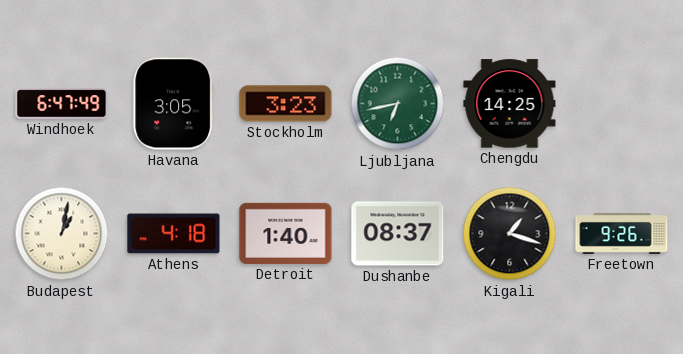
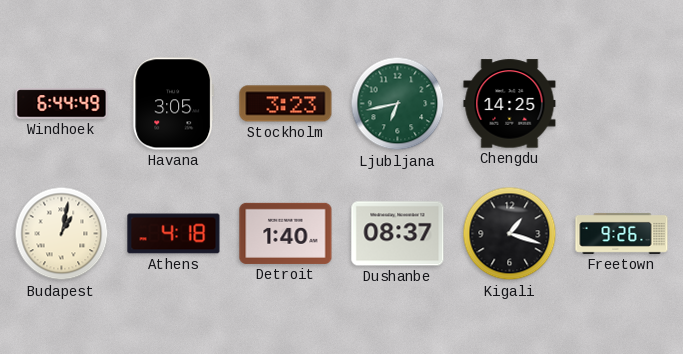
Windhoek: 6:47 -> 6:44
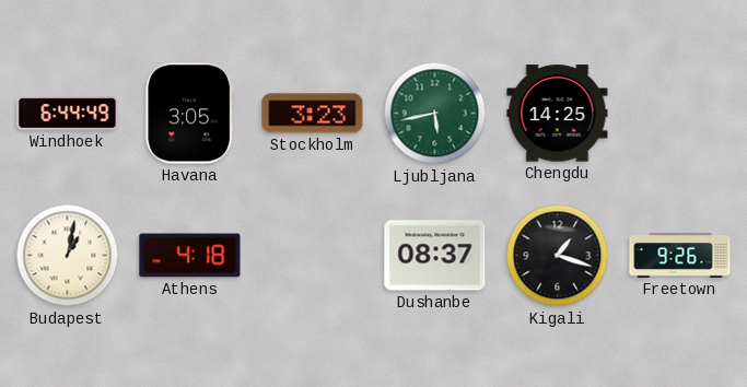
Ljubljana: 6:43 -> 5:43
Detroit: 1:40 -> none
